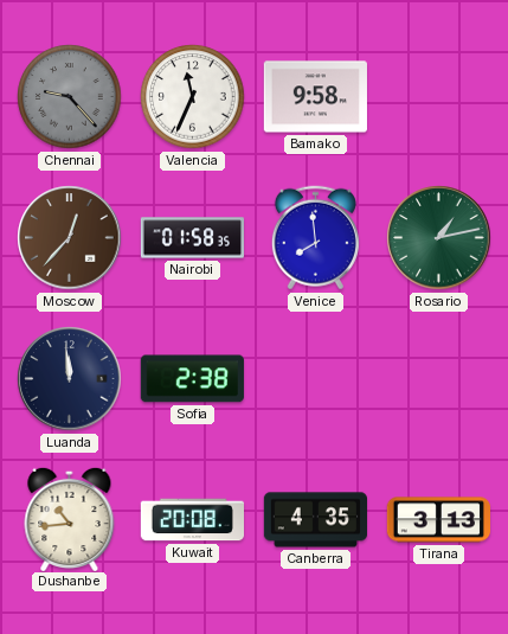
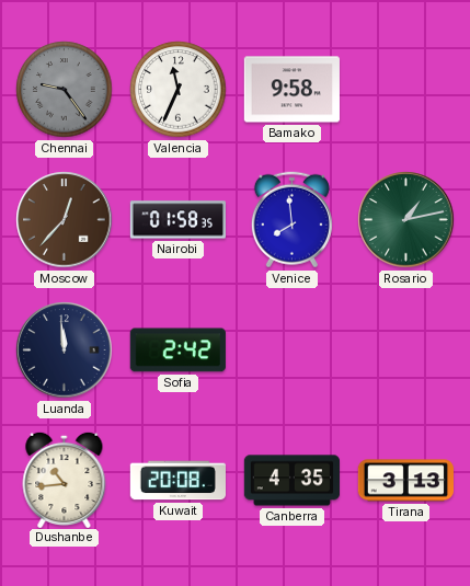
Chennai: 9:23 -> 9:24
Sofia: 2:38 -> 2:42
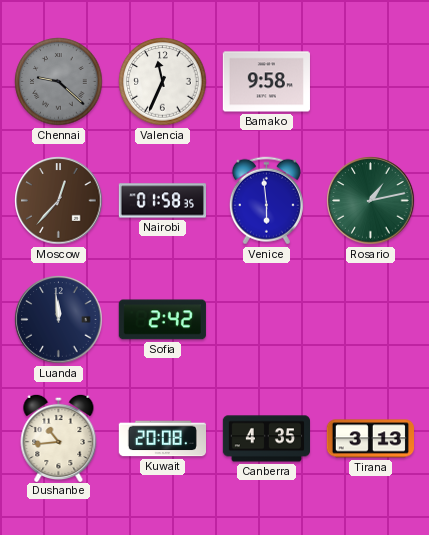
Chennai: 9:24 -> 9:22
Venice: 7:59 -> 5:59
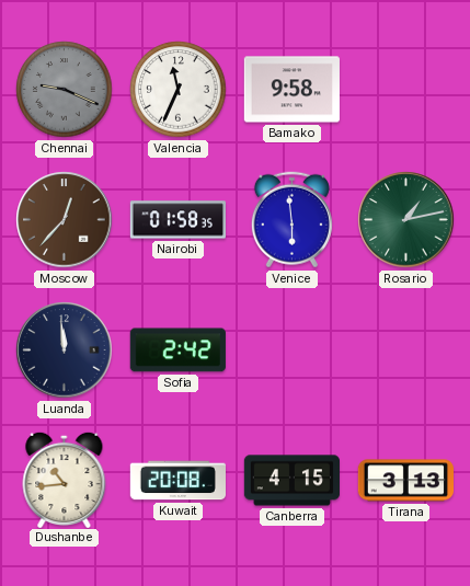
Chennai: 9:22 -> 9:19
Canberra: 4:35 -> 4:15
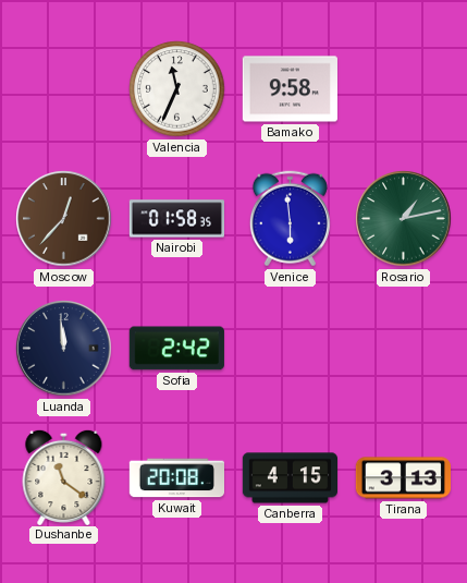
Chennai: 9:19 -> none
Dushanbe: 10:44 -> 11:21
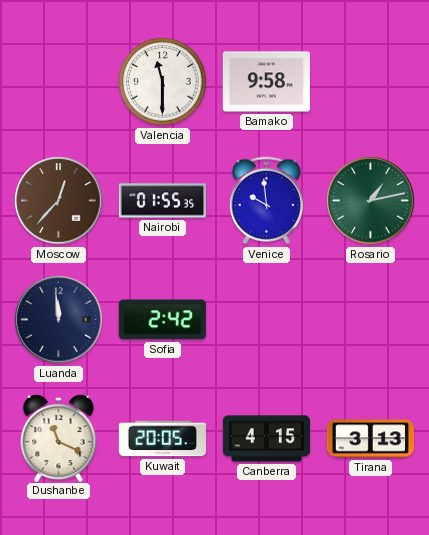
Valencia: 11:34 -> 11:30
Nairobi: 01:58 -> 01:55
Venice: 5:59 -> 9:59
Dushanbe: 11:21 -> 11:19
Kuwait: 20:08 -> 20:05
